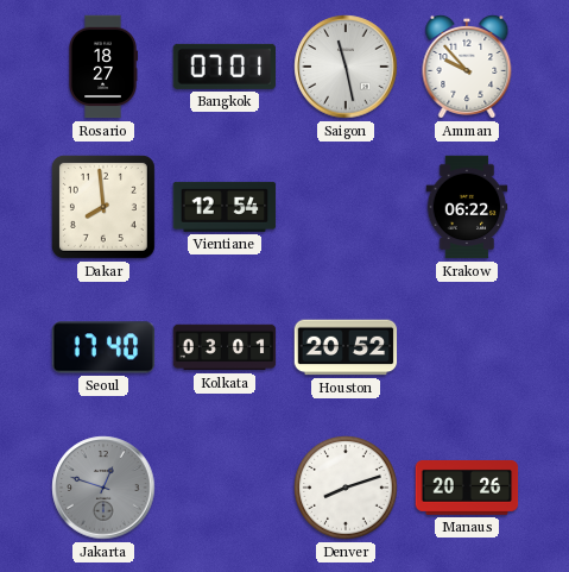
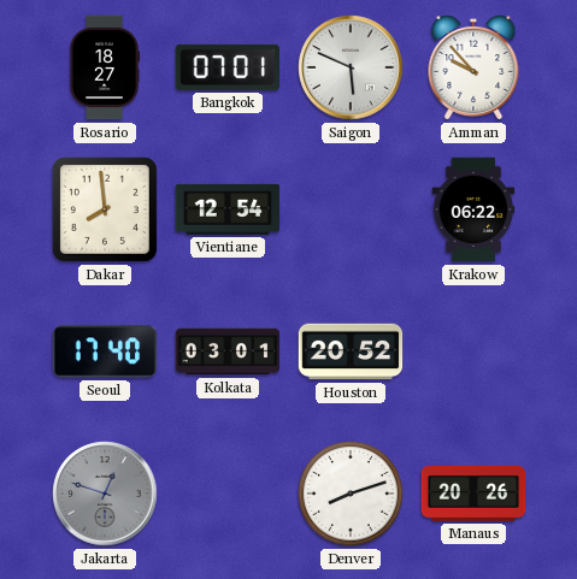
Saigon: 11:28 -> 5:49
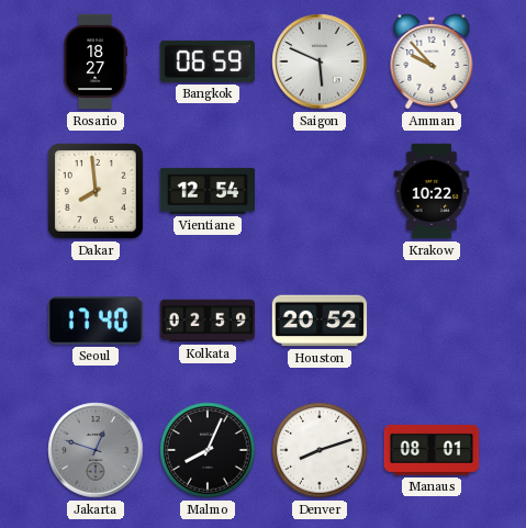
Bangkok: 07:01 -> 06:59
Krakow: 06:22 -> 10:22
Kolkata: 03:01 -> 02:59
Malmo: none -> 8:04
Manaus: 20:26 -> 08:01
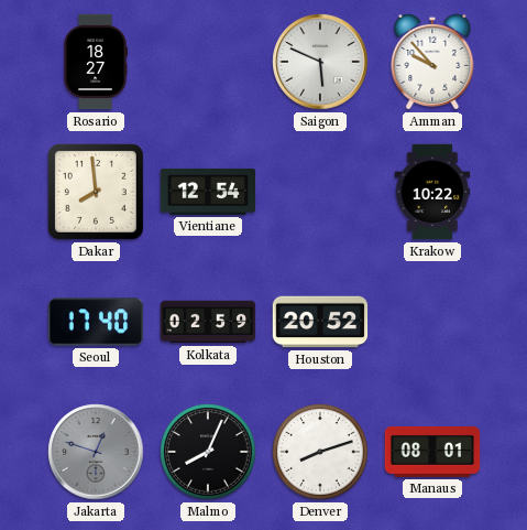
Bangkok: 06:59 -> none
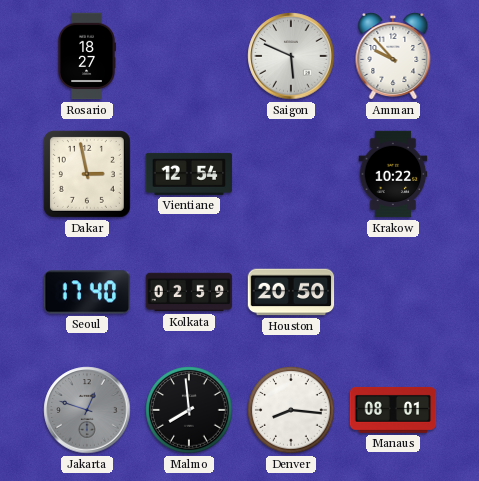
Dakar: 7:59 -> 2:58
Houston: 20:52 -> 20:50
Malmo: 8:04 -> 7:59
Denver: 8:12 -> 8:16
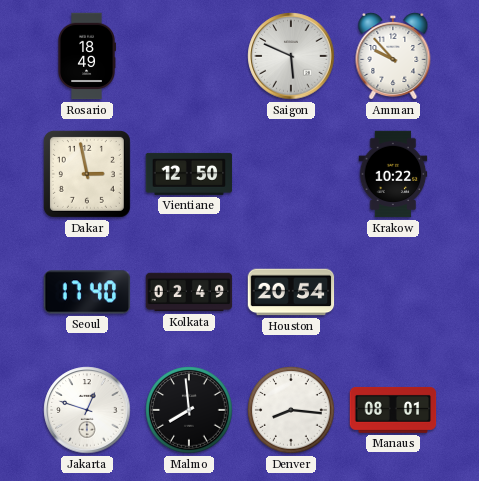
Rosario: 18:27 -> 18:49
Vientiane: 12:54 -> 12:50
Kolkata: 02:59 -> 02:49
Houston: 20:50 -> 20:54
Jakarta dial: grey -> white
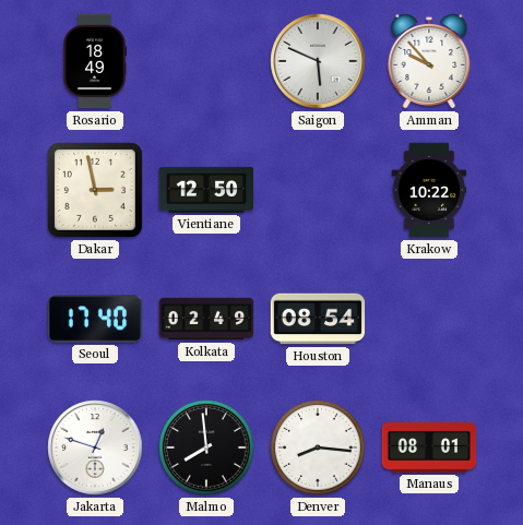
Houston: 20:54 -> 08:54
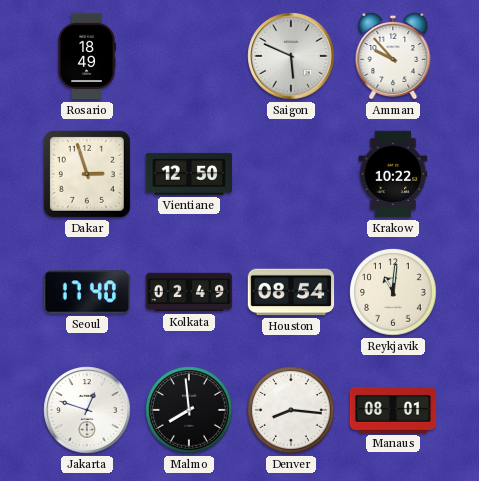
Dakar: 2:58 -> 2:57
Reykjavik: none -> 11:01
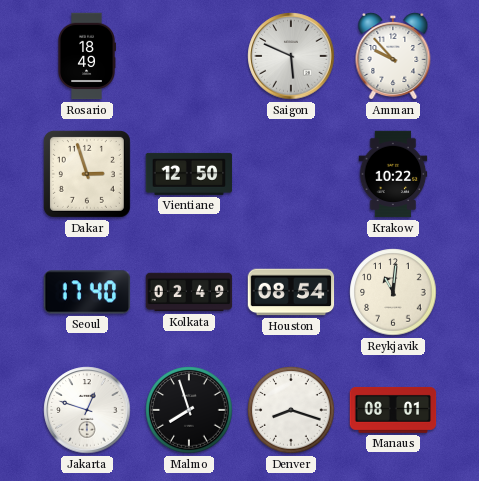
Malmo: 7:59 -> 7:57
Denver: 8:16 -> 8:18
